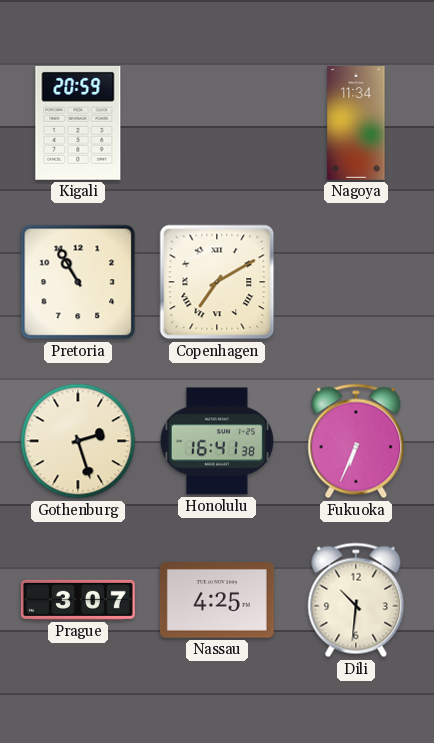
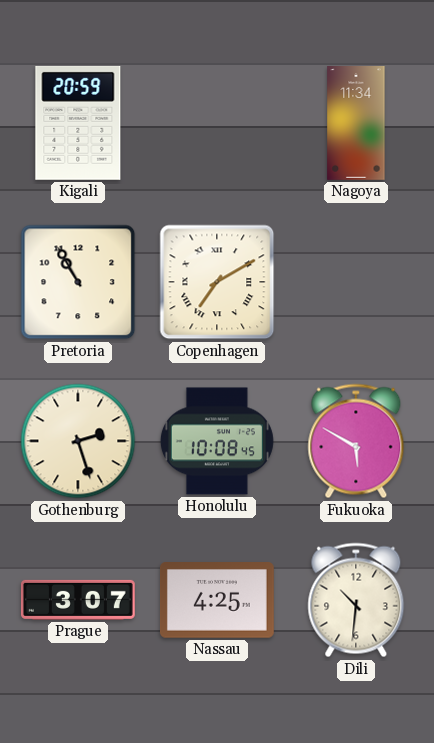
Honolulu: 16:41 -> 10:08
Fukuoka: 6:34 -> 5:50
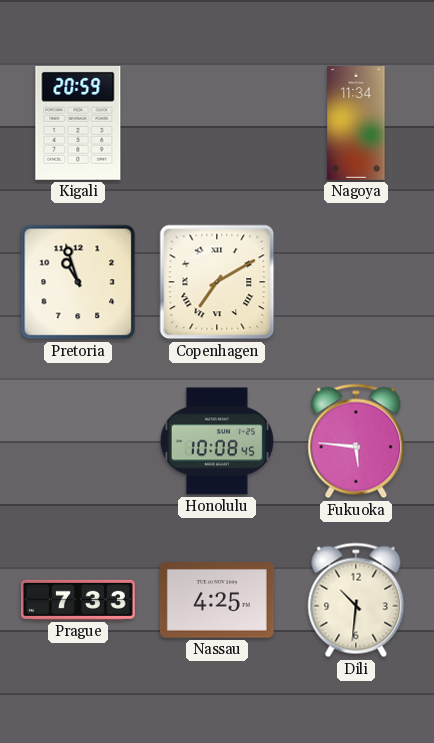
Pretoria: 10:55 -> 10:57
Gothenburg: 2:27 -> none
Fukuoka: 5:50 -> 5:46
Prague: 3:07 -> 7:33
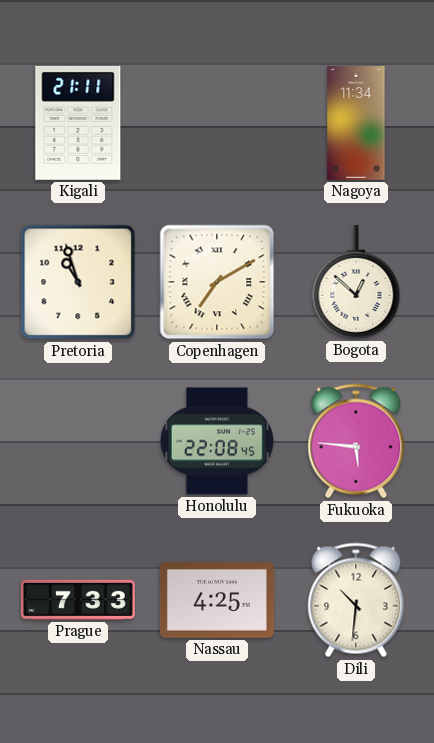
Kigali: 20:59 -> 21:11
Bogota: none -> 12:52
Honolulu: 10:08 -> 22:08
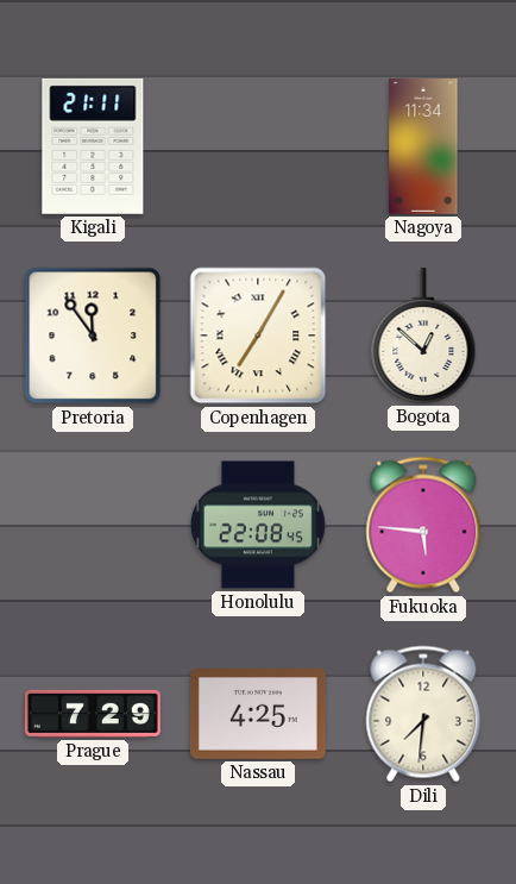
Pretoria: 10:57 -> 11:54
Copenhagen: 7:10 -> 7:05
Prague: 7:33 -> 7:29
Dili: 10:31 -> 7:31
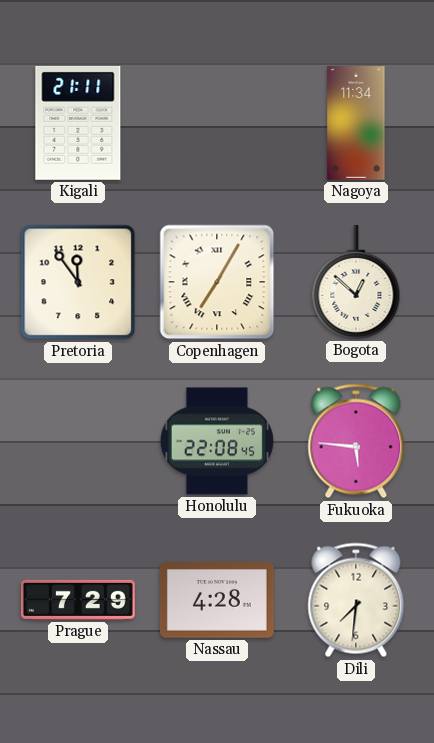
Nassau: 4:25 -> 4:28
